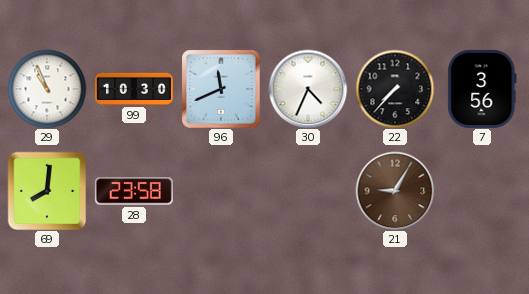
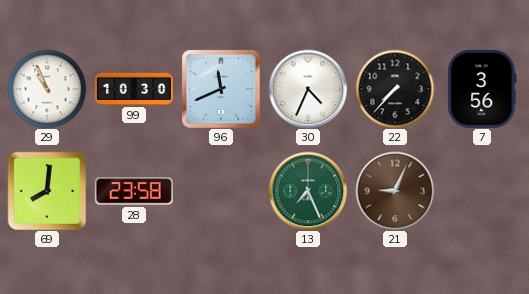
13: none -> 7:26
21: 9:05 -> 9:04
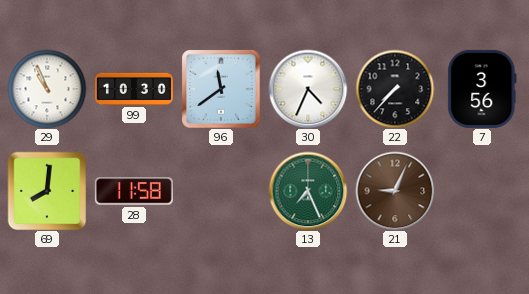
96: 11:41 -> 11:39
28: 23:58 -> 11:58
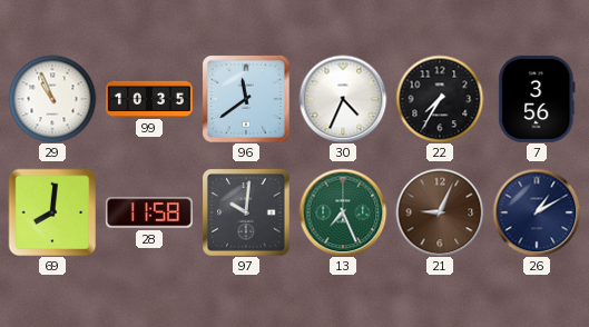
99: 10:30 -> 10:35
22: 7:37 -> 7:35
97: none -> 10:01
26: none -> 1:10
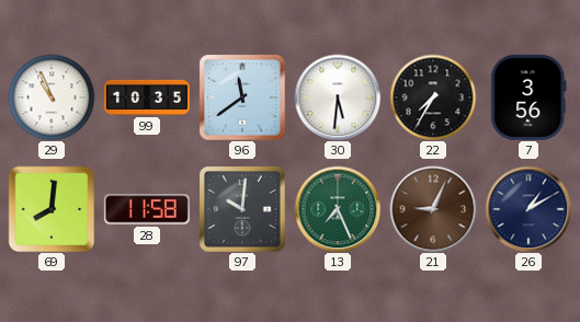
30: 4:34 -> 5:31
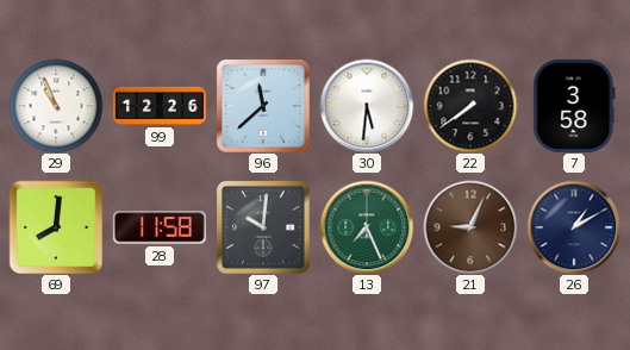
99: 10:35 -> 12:26
96: 11:39 -> 11:38
22: 7:35 -> 7:39
7: 3:56 -> 3:58
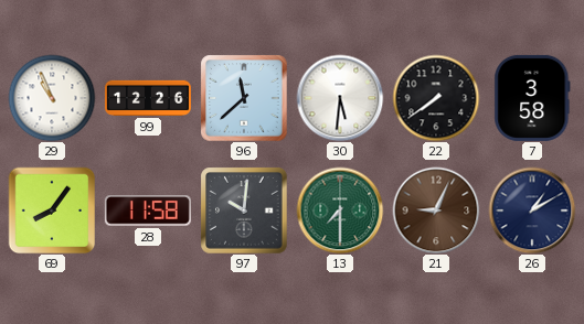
69: 8:01 -> 8:06
13: 7:26 -> 7:30
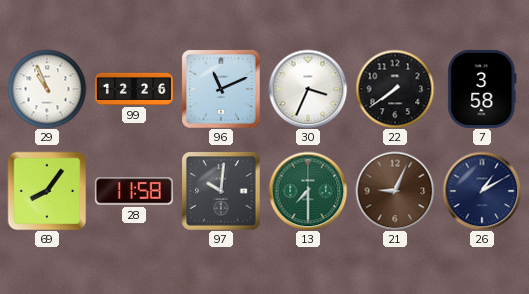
96: 11:38 -> 11:11
30: 5:31 -> 3:34
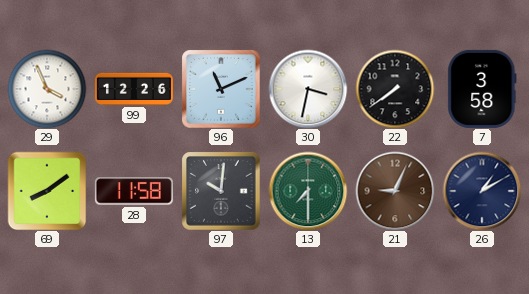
29: 10:56 -> 3:56
30: 3:34 -> 3:32
69: 8:06 -> 8:09
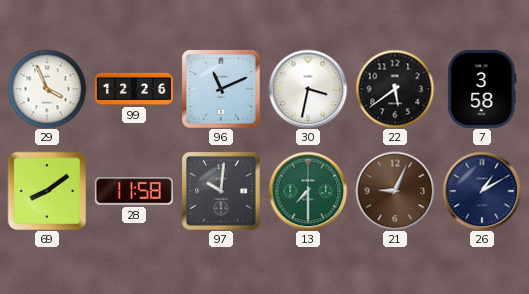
22: 7:39 -> 5:39
